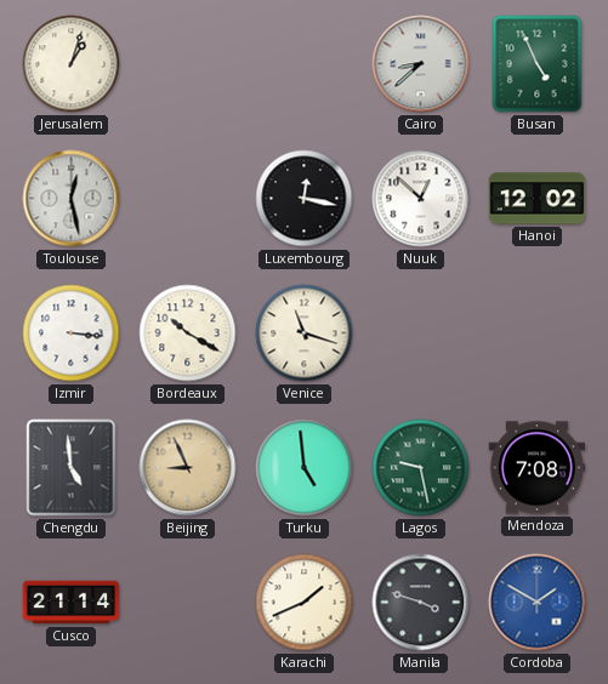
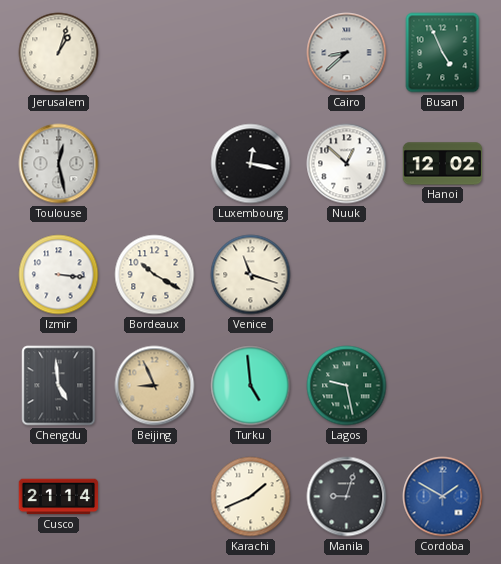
Mendoza: 7:08 -> none
Manila: 3:48 -> 9:03
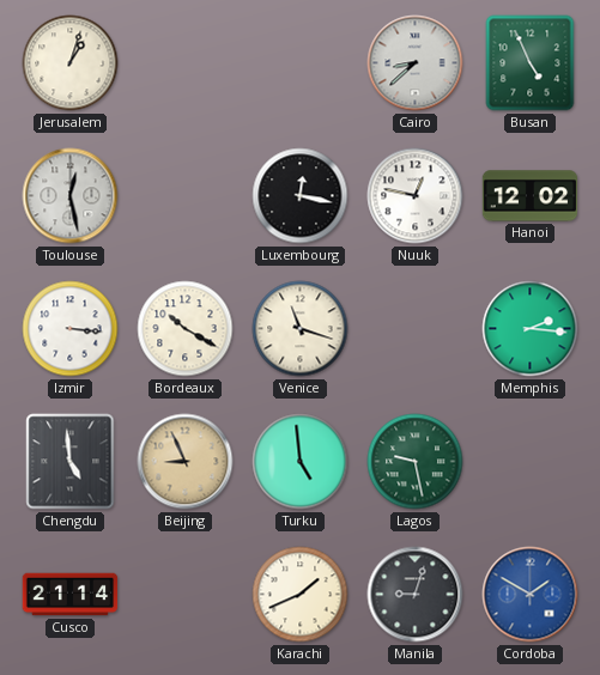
Nuuk: 12:52 -> 12:47
Memphis: none -> 2:16
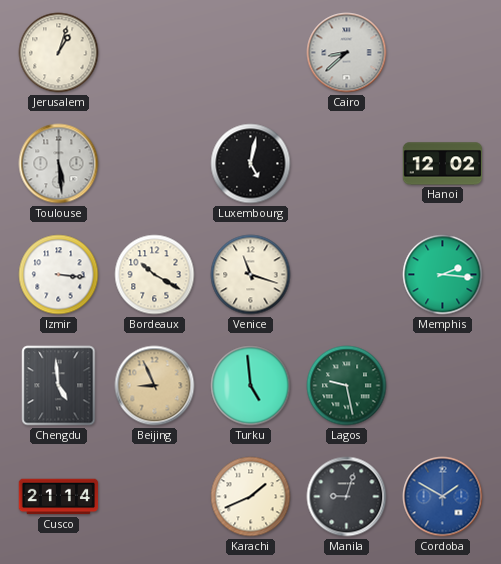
Busan: 4:56 -> none
Toulouse: 12:28 -> 5:29
Luxembourg: 12:17 -> 5:02
Nuuk: 12:47 -> none
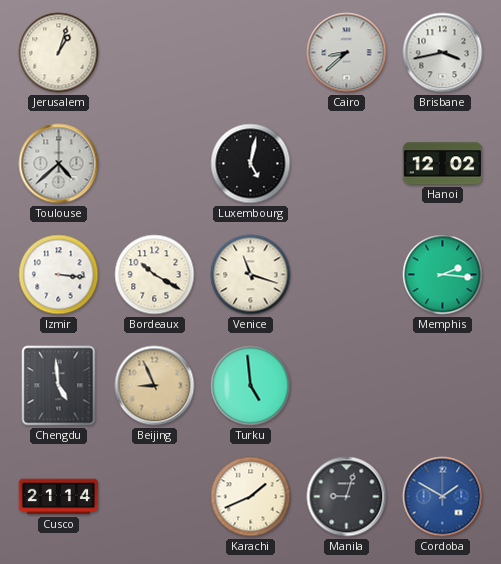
Brisbane: none -> 3:43
Toulouse: 5:29 -> 4:38
Lagos: 9:28 -> none
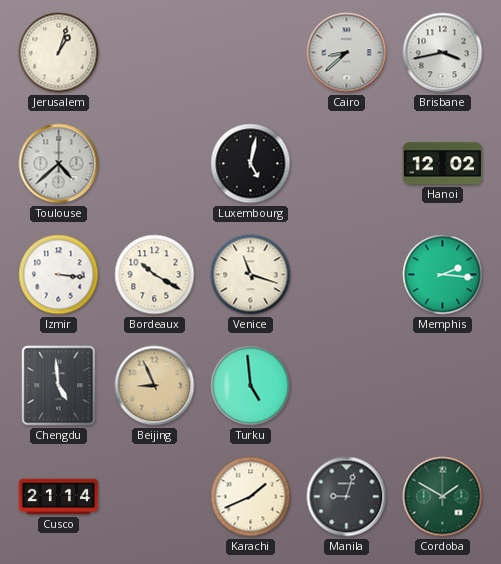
Cordoba dial: blue -> green
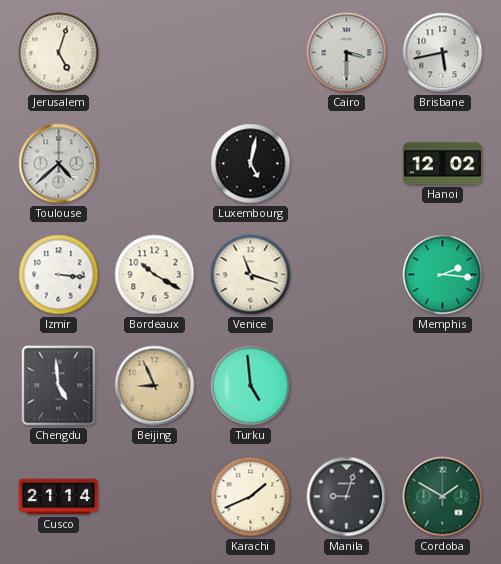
Jerusalem: 1:03 -> 5:03
Cairo: 8:38 -> 3:30
Brisbane: 3:43 -> 5:43
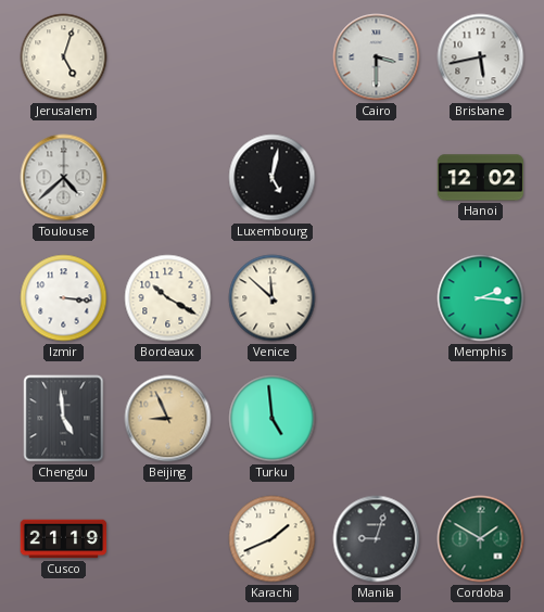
Venice: 11:18 -> 11:52
Cusco: 21:14 -> 21:19
